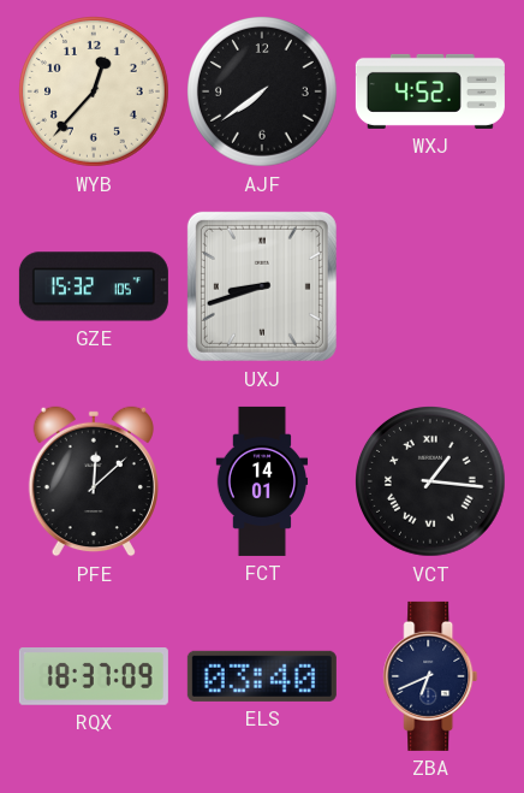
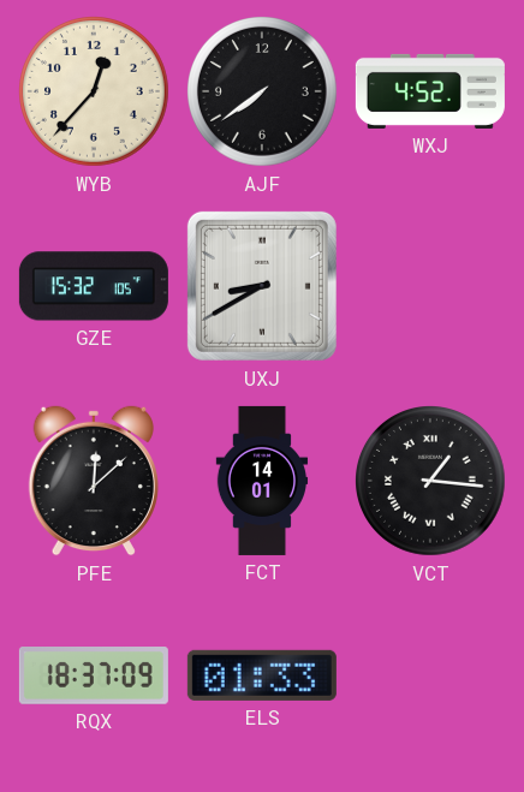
UXJ: 8:42 -> 8:40
ELS: 03:40 -> 01:33
ZBA: 6:41 -> none
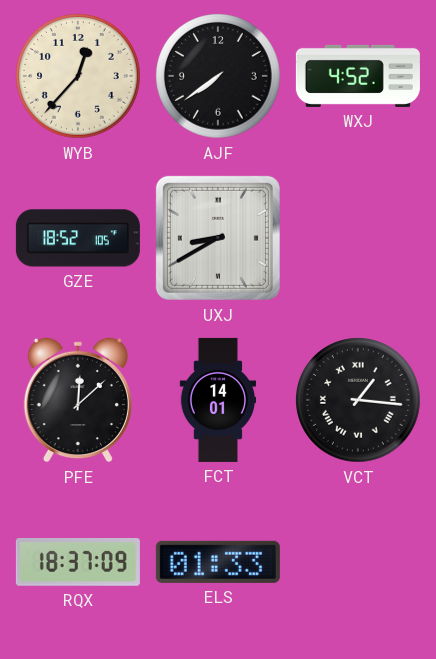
GZE: 15:32 -> 18:52
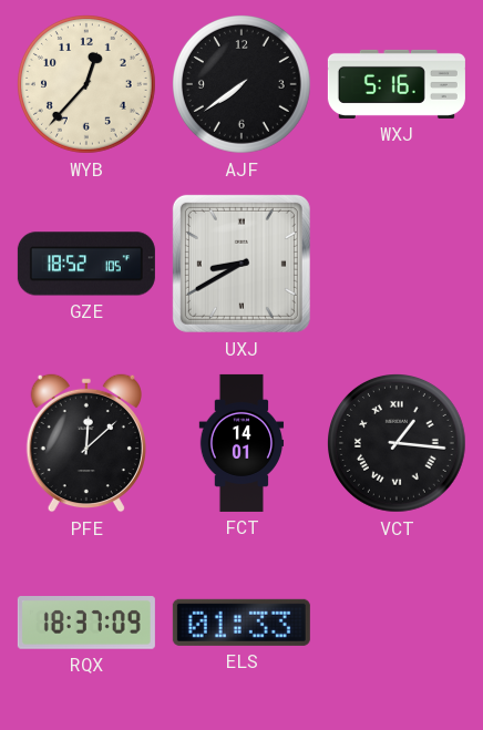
WXJ: 4:52 -> 5:16
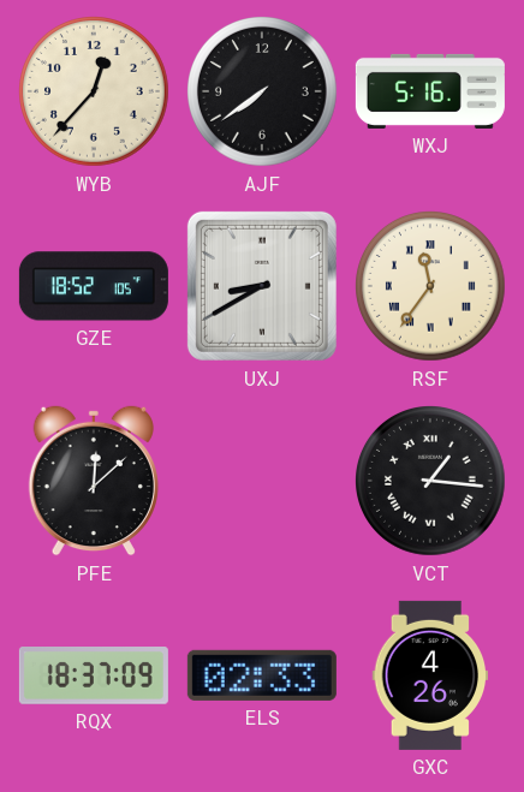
RSF: none -> 11:36
FCT: 14:01 -> none
ELS: 01:33 -> 02:33
GXC: none -> 4:26
